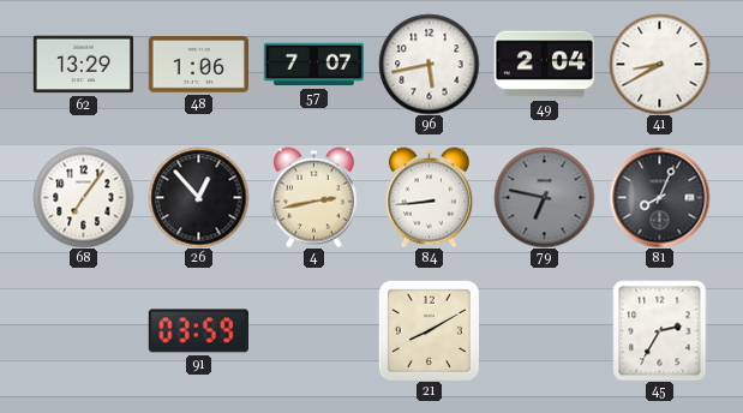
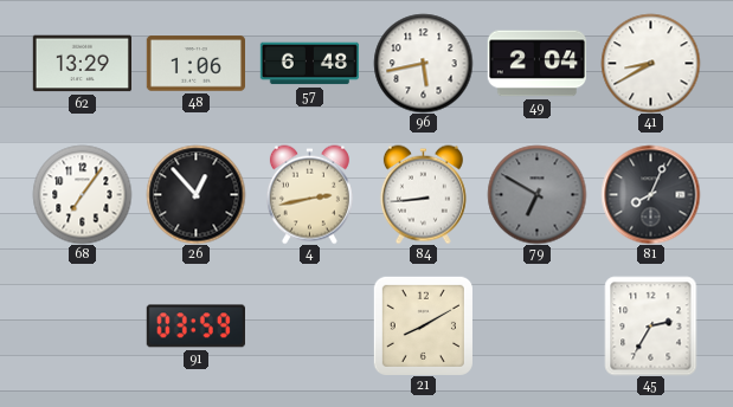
57: 7:07 -> 6:48
79: 6:47 -> 6:50
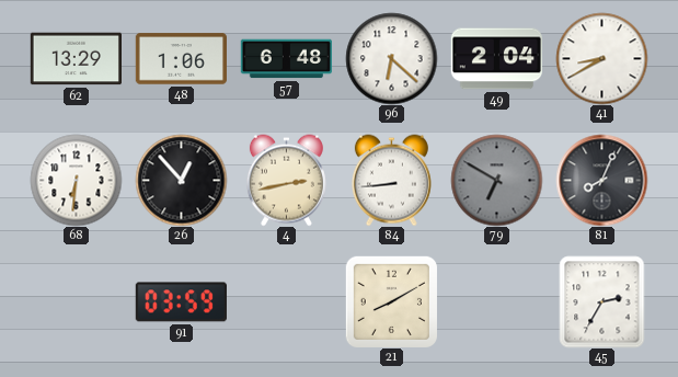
96: 5:43 -> 6:22
68: 7:06 -> 6:31
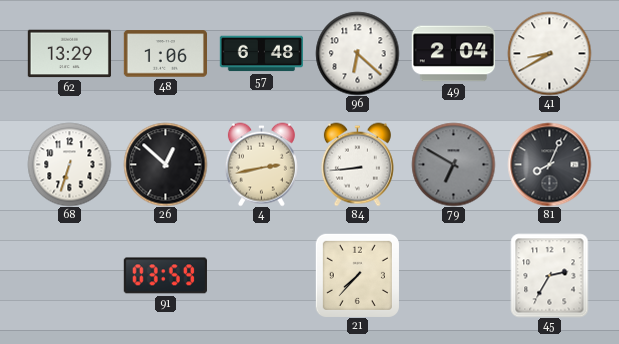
68: 6:31 -> 6:33
26: 12:53 -> 12:52
21: 8:10 -> 7:37
